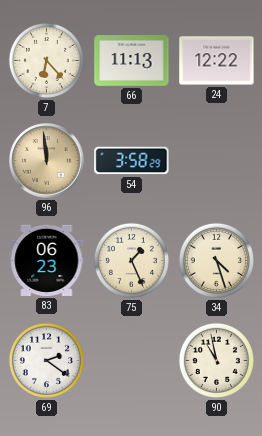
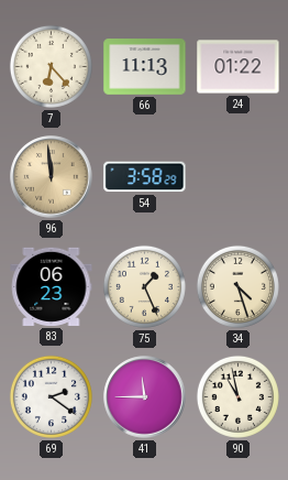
24: 12:22 -> 01:22
41: none -> 11:45
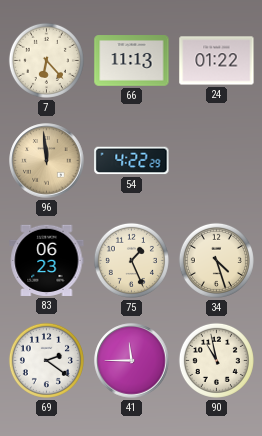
54: 3:58 -> 4:22
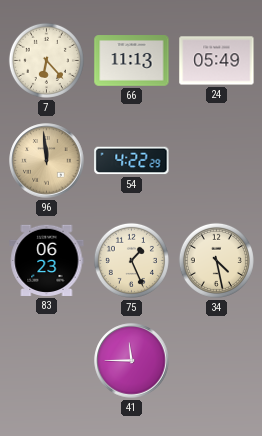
24: 01:22 -> 05:49
34: 4:27 -> 4:28
69: 2:21 -> none
90: 10:58 -> none
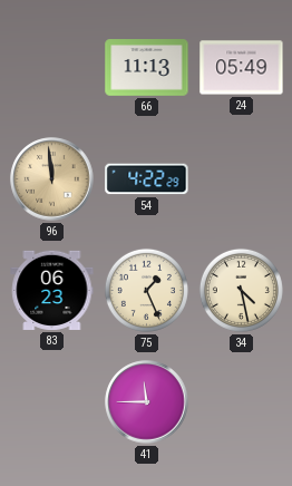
7: 6:23 -> none
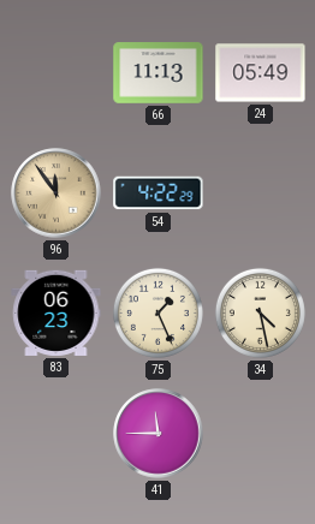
96: 11:59 -> 11:54
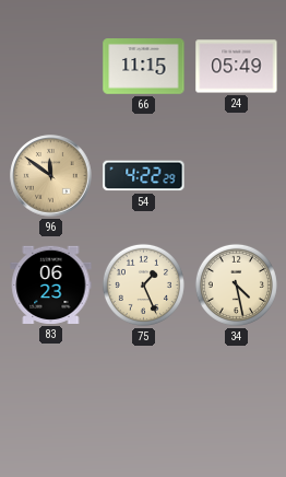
66: 11:13 -> 11:15
96: 11:54 -> 11:51
41: 11:45 -> none
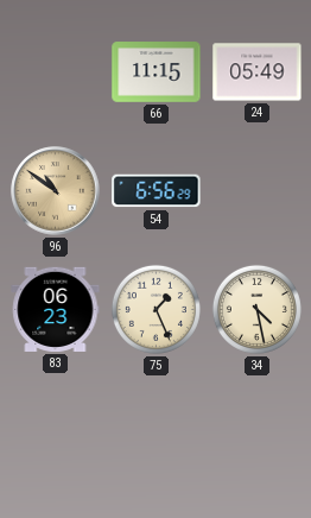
96: 11:51 -> 10:51
54: 4:22 -> 6:56
